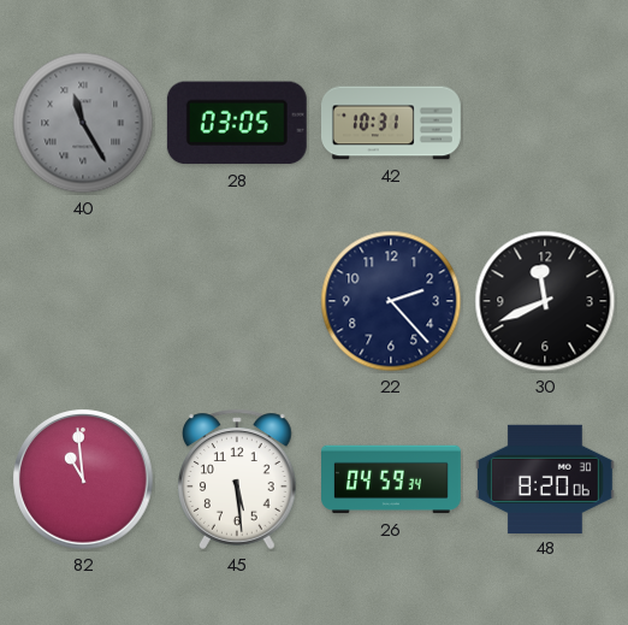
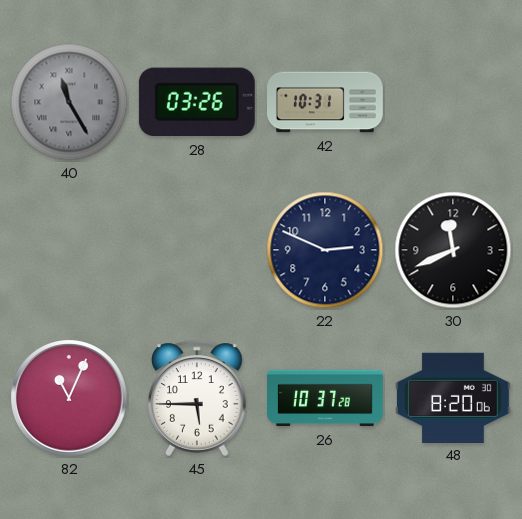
28: 03:05 -> 03:26
22: 2:23 -> 2:49
82: 10:59 -> 11:04
45: 5:29 -> 5:45
26: 04:59 -> 10:37
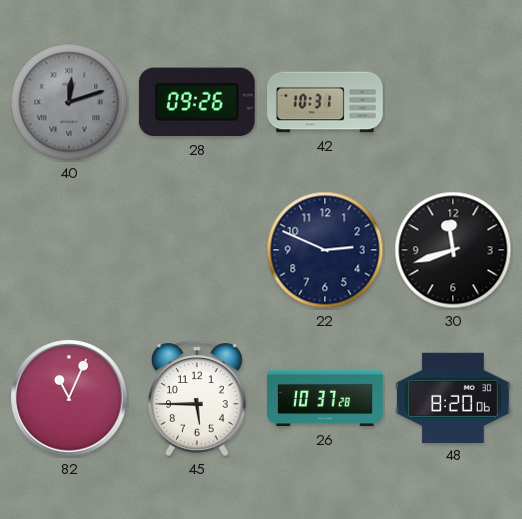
40: 11:25 -> 12:12
28: 03:26 -> 09:26
30: 11:41 -> 11:42
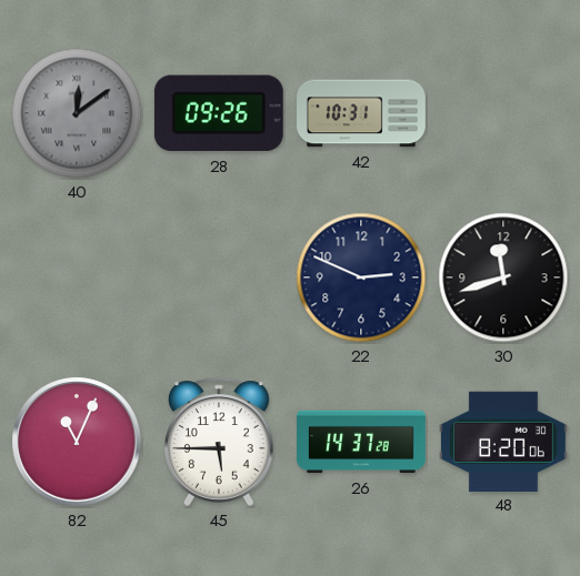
40: 12:12 -> 12:09
26: 10:37 -> 14:37
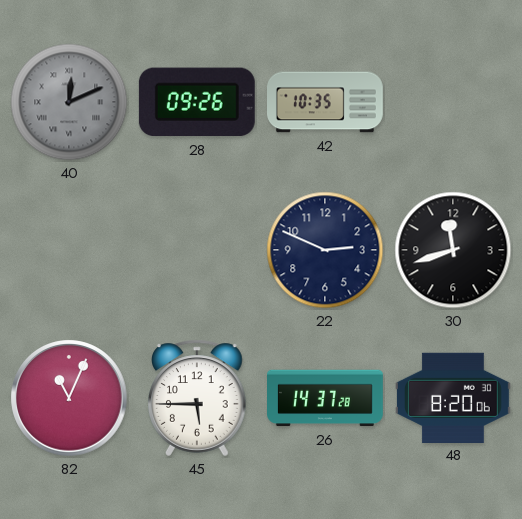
40: 12:09 -> 12:11
42: 10:31 -> 10:35
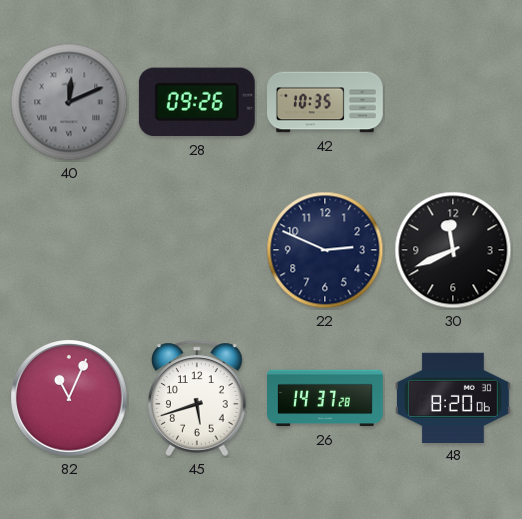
30: 11:42 -> 11:41
45: 5:45 -> 5:42
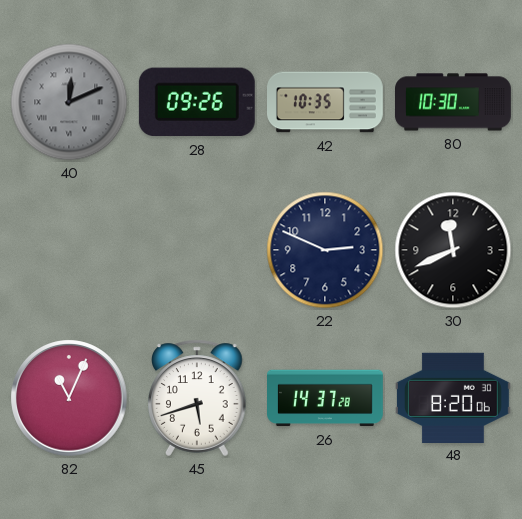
80: none -> 10:30
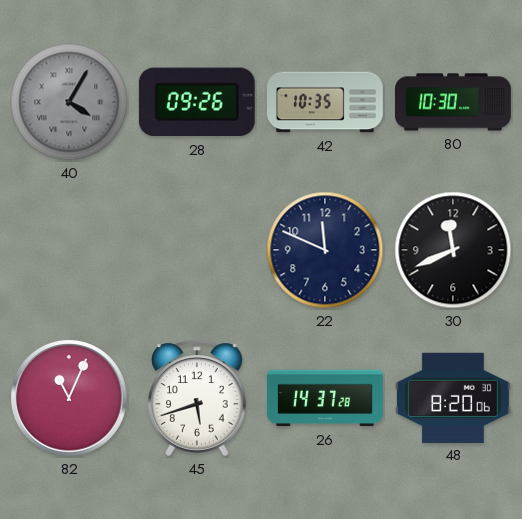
40: 12:11 -> 4:05
22: 2:49 -> 11:49
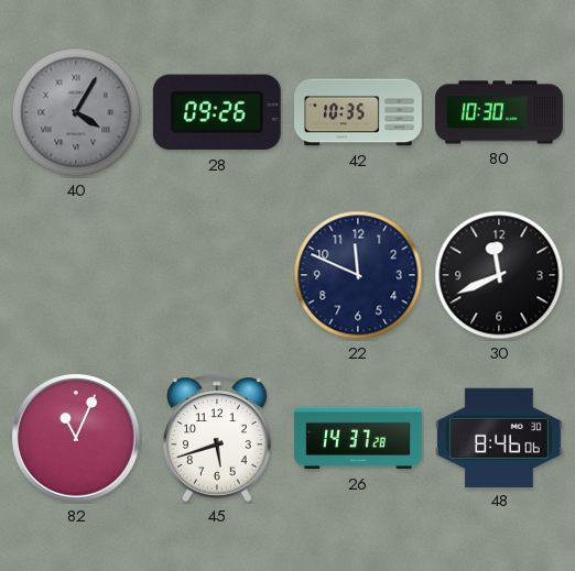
48: 8:20 -> 8:46
